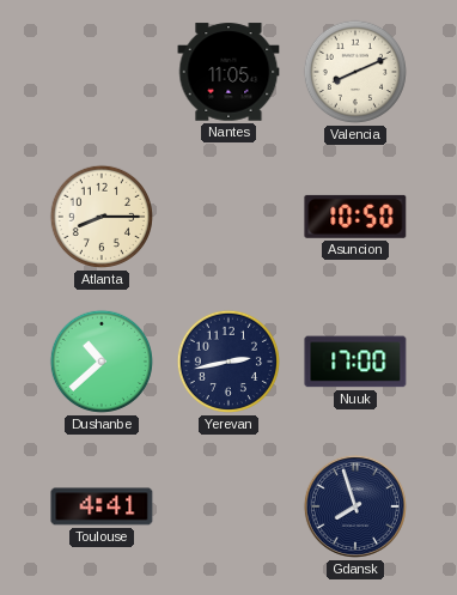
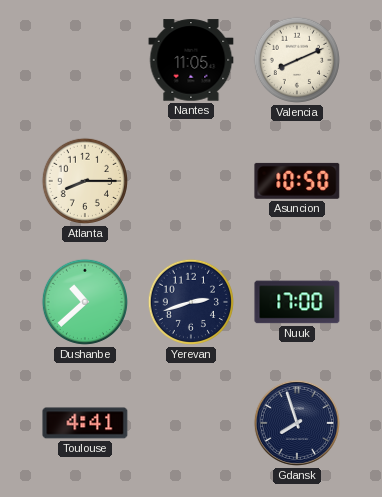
Yerevan: 2:43 -> 2:42
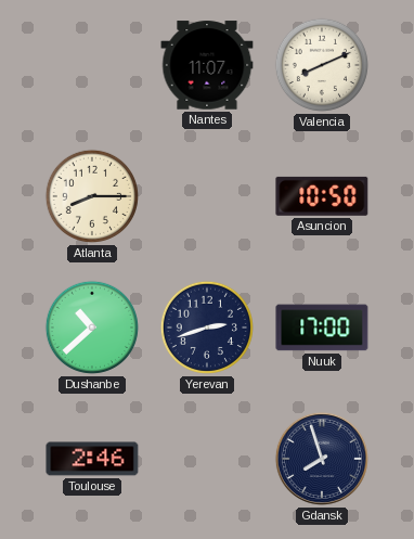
Nantes: 11:05 -> 11:07
Toulouse: 4:41 -> 2:46
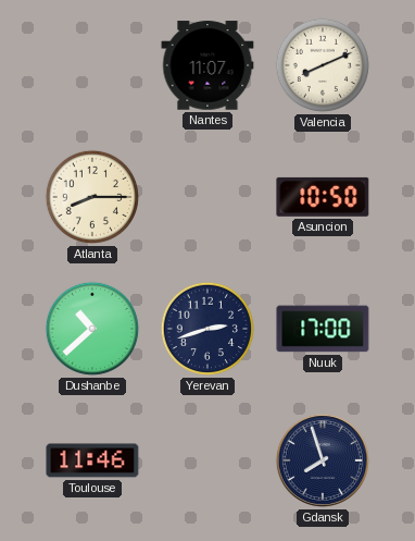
Toulouse: 2:46 -> 11:46
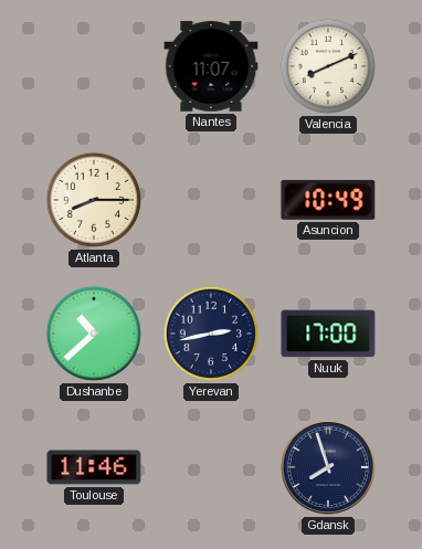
Asuncion: 10:50 -> 10:49
Yerevan: 2:42 -> 2:43
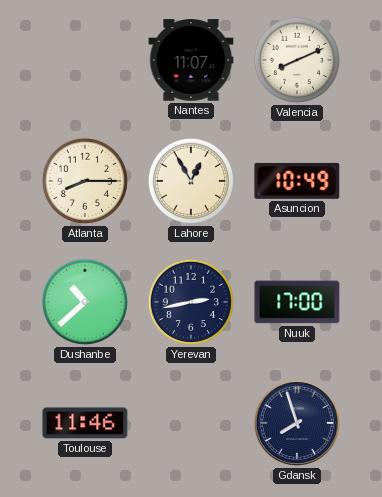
Lahore: none -> 12:55
